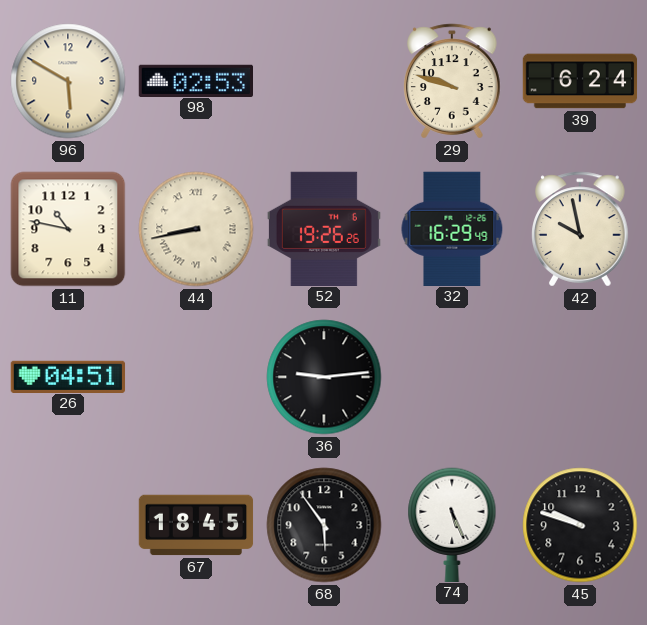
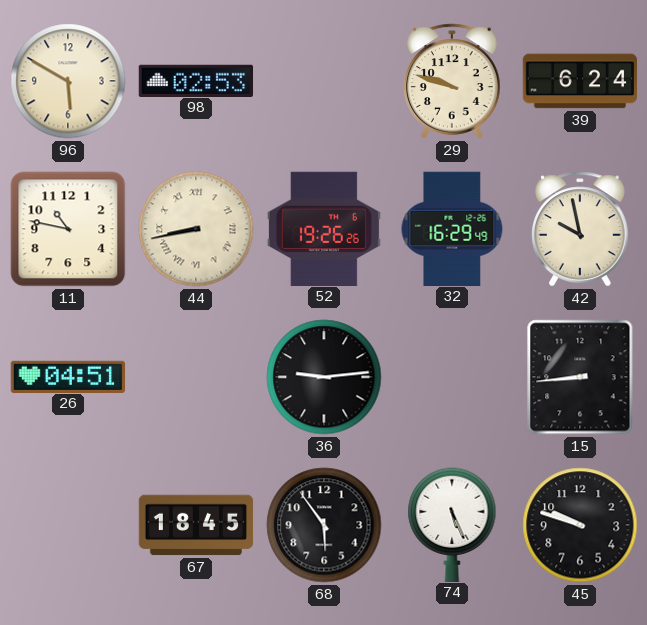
15: none -> 8:44
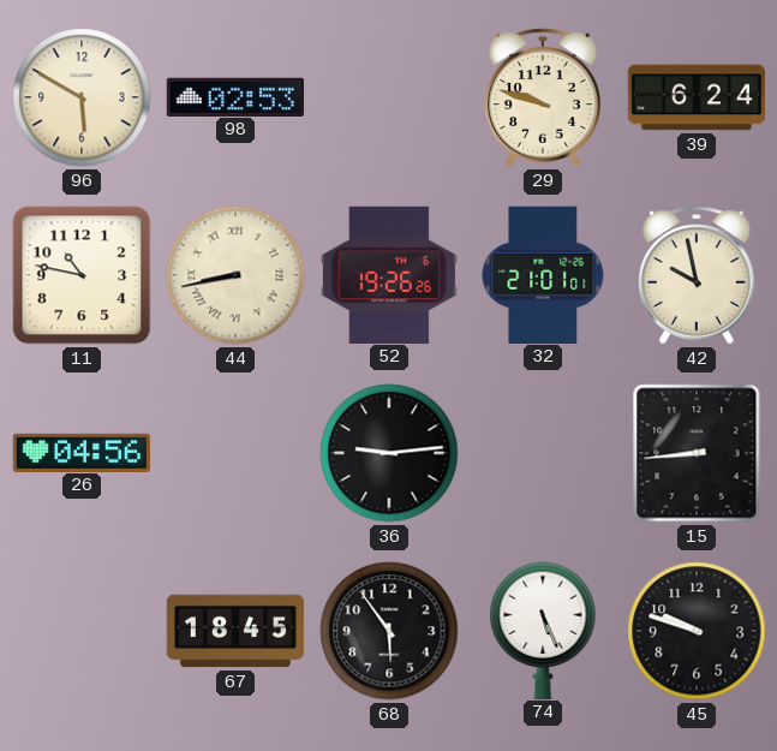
32: 16:29 -> 21:01
26: 04:51 -> 04:56
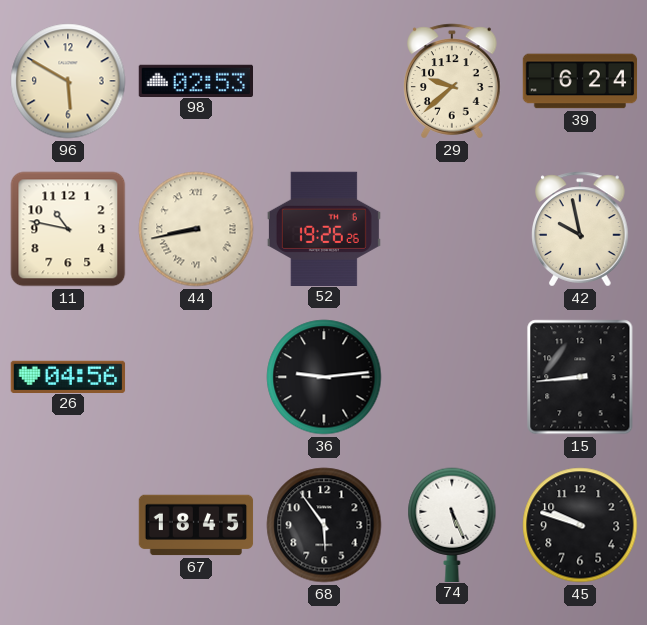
29: 9:48 -> 9:38
32: 21:01 -> none
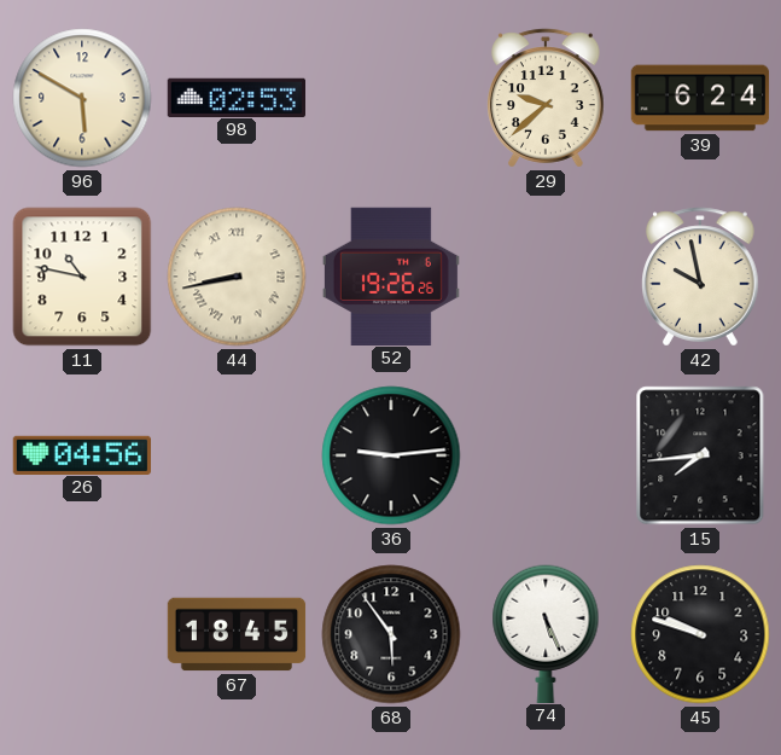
15: 8:44 -> 7:44
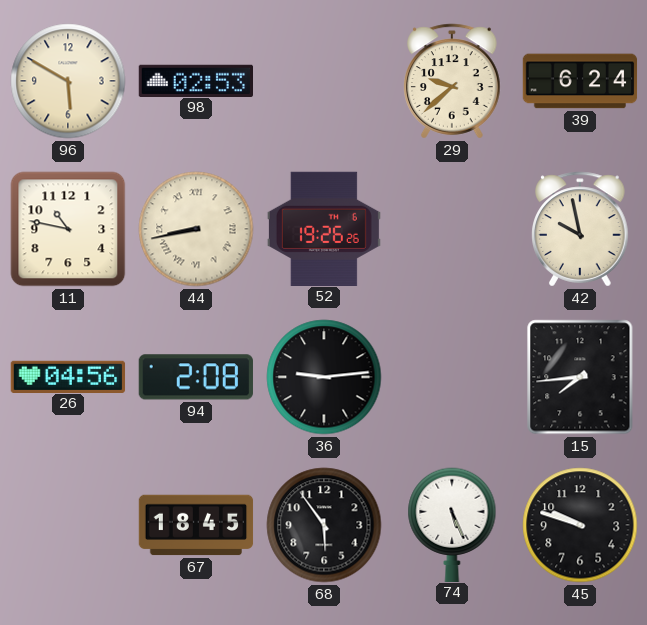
94: none -> 2:08
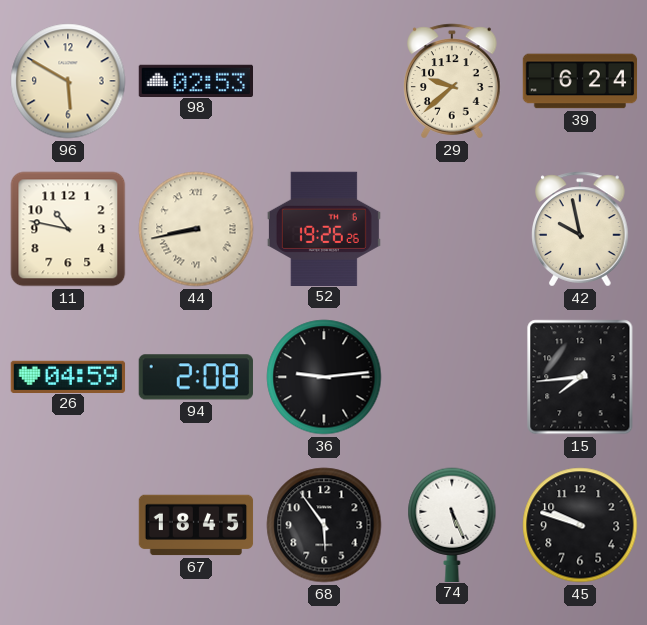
26: 04:56 -> 04:59
